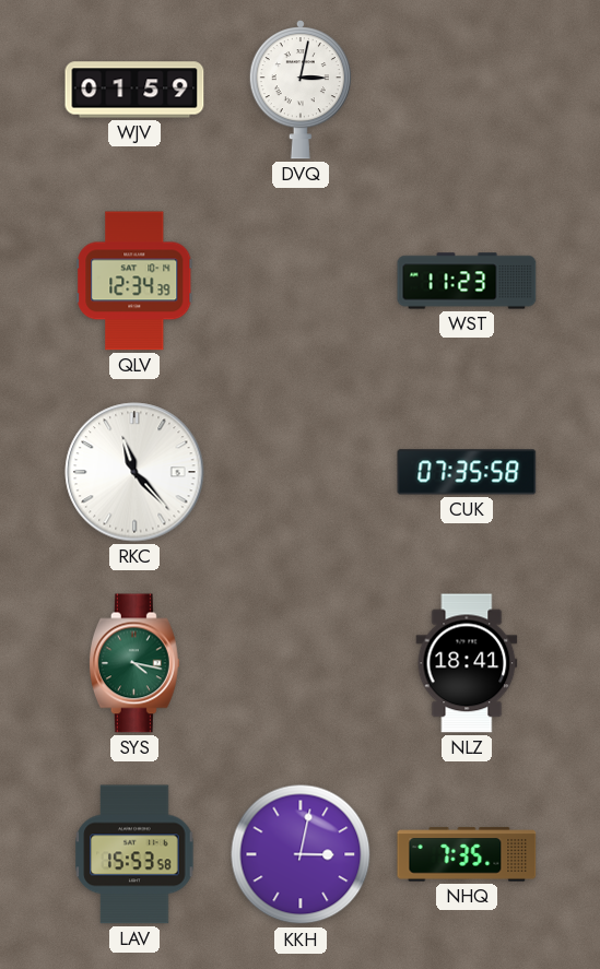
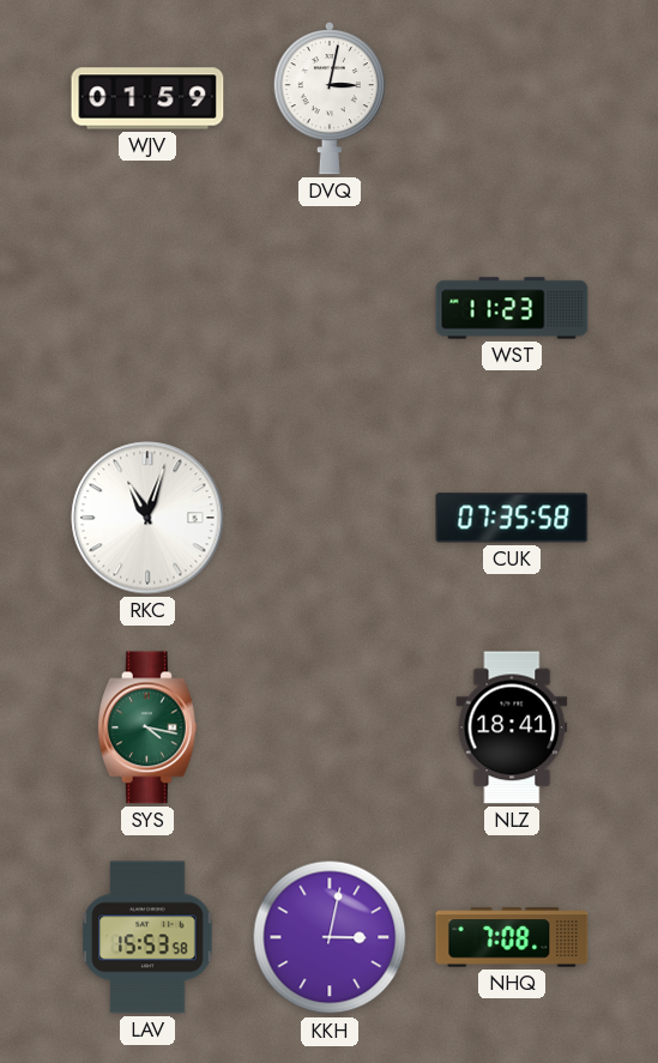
QLV: 12:34 -> none
RKC: 11:23 -> 11:03
NHQ: 7:35 -> 7:08
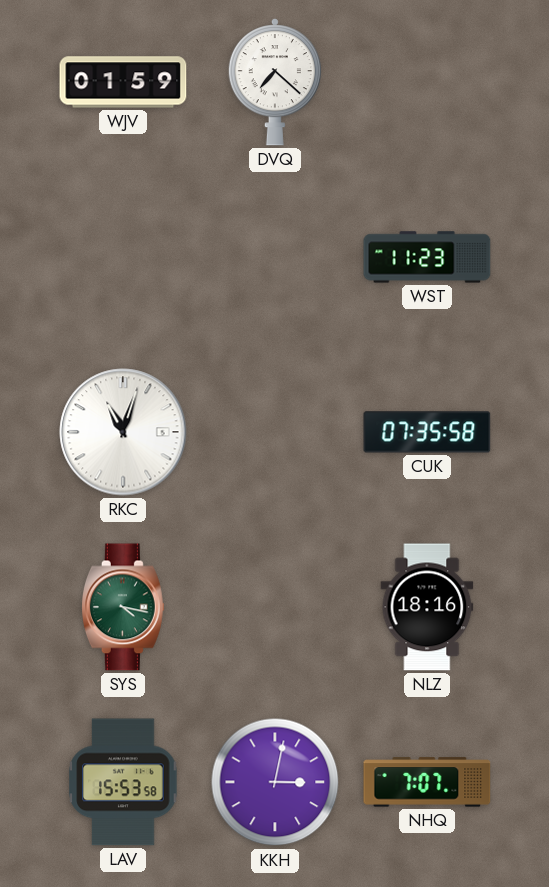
DVQ: 3:02 -> 7:22
NLZ: 18:41 -> 18:16
NHQ: 7:08 -> 7:07
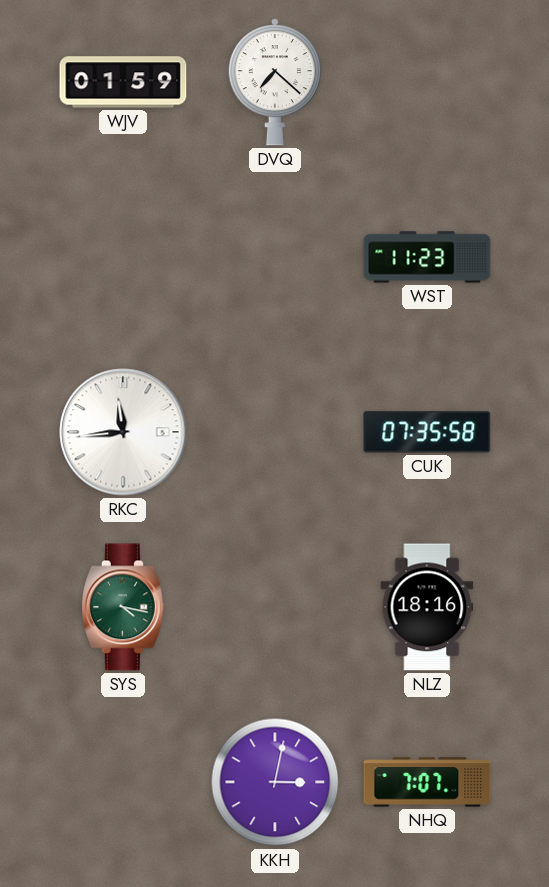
RKC: 11:03 -> 11:44
LAV: 15:53 -> none
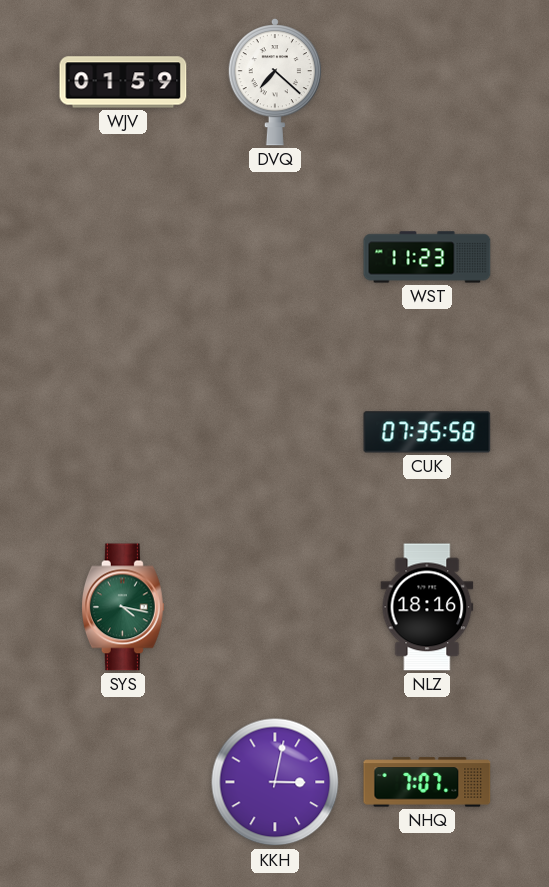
RKC: 11:44 -> none
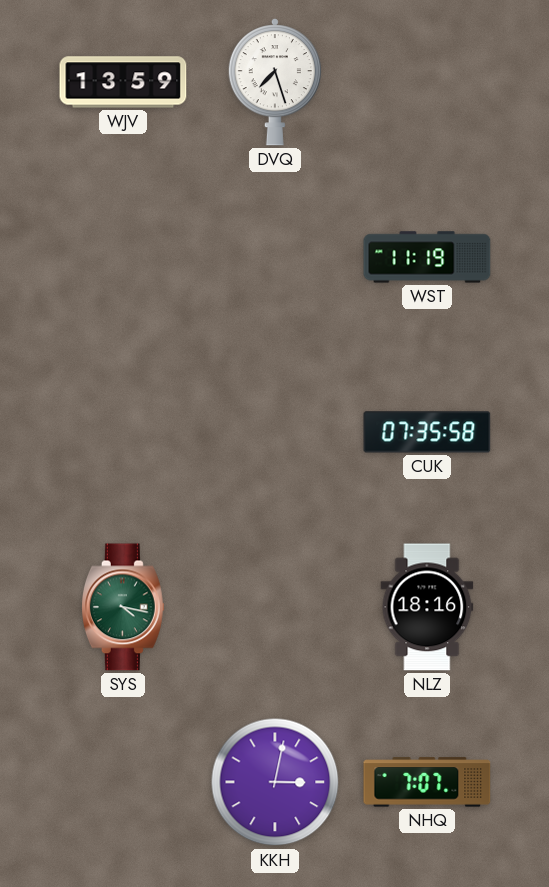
WJV: 01:59 -> 13:59
DVQ: 7:22 -> 7:27
WST: 11:23 -> 11:19
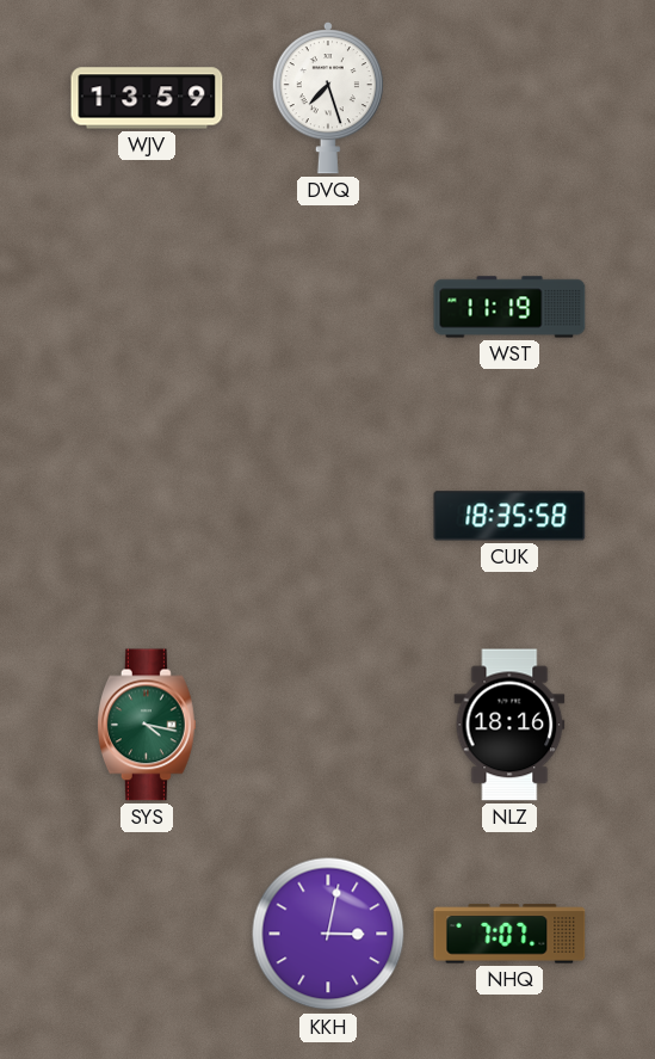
CUK: 07:35 -> 18:35
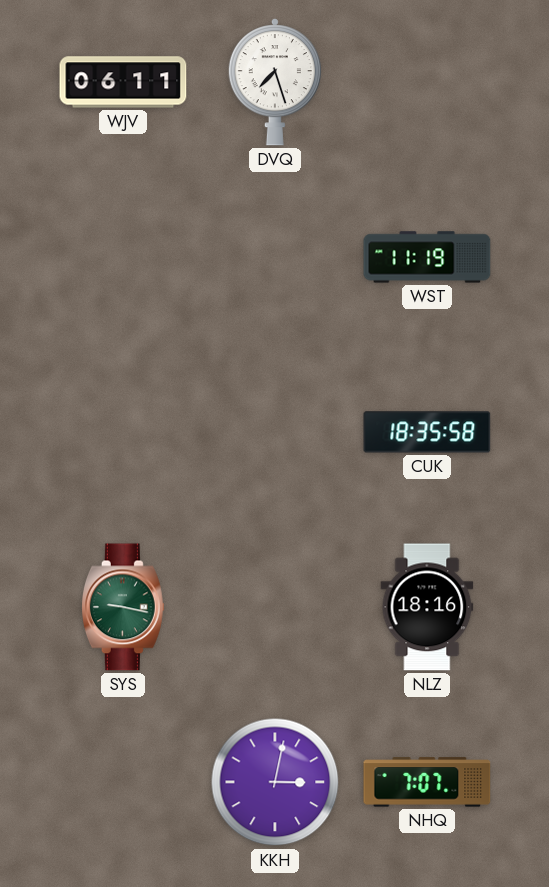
WJV: 13:59 -> 06:11
SYS: 4:17 -> 9:17
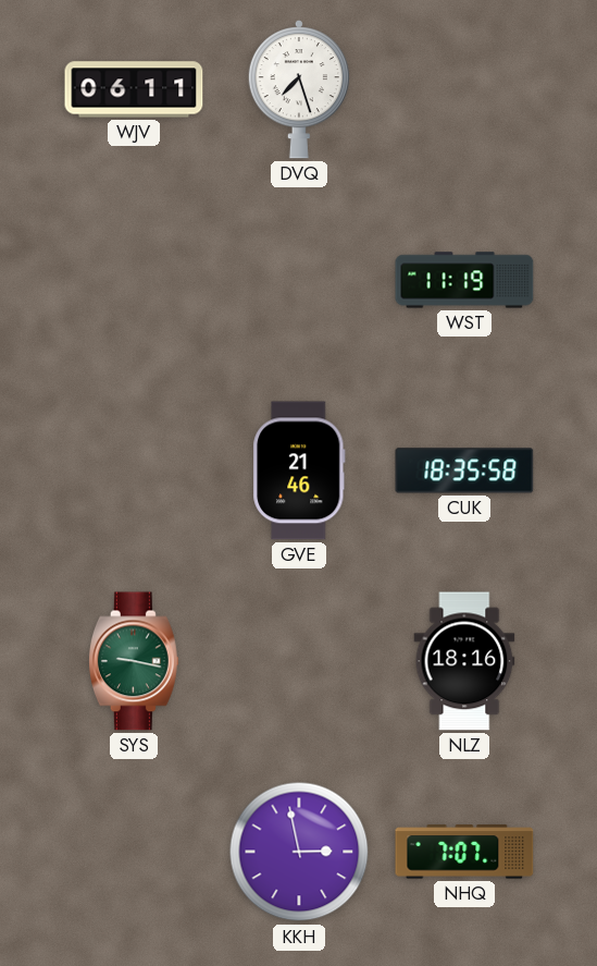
GVE: none -> 21:46
KKH: 3:02 -> 2:58
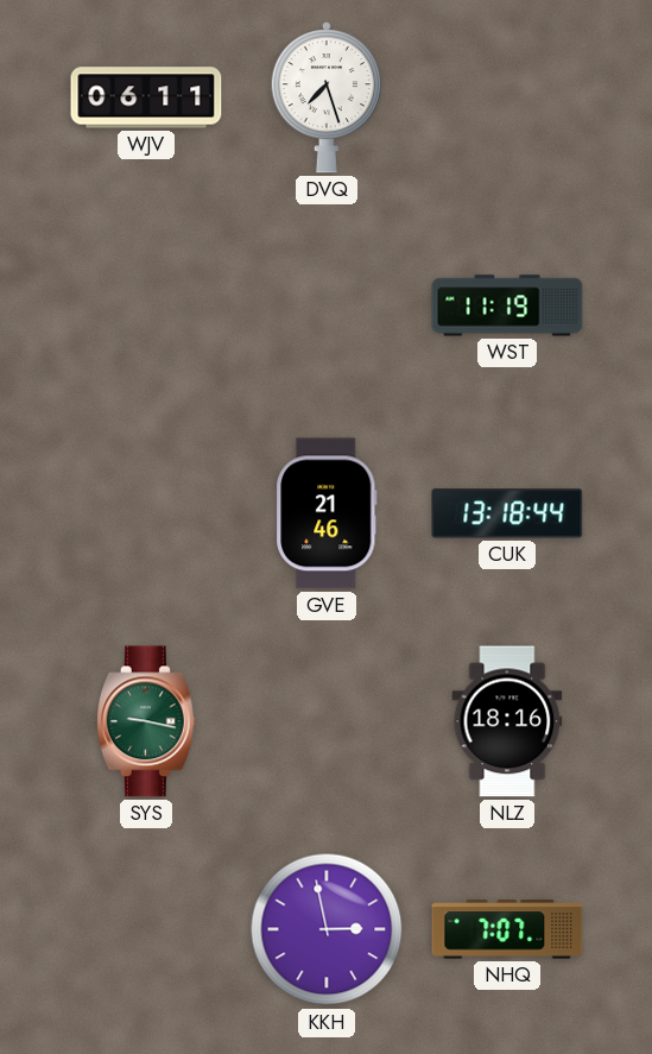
CUK: 18:35 -> 13:18
